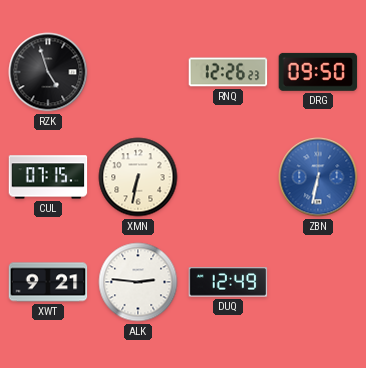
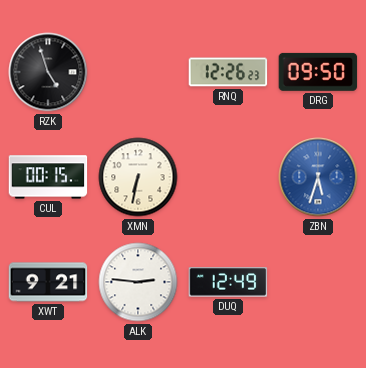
CUL: 07:15 -> 00:15
ZBN: 6:32 -> 5:33
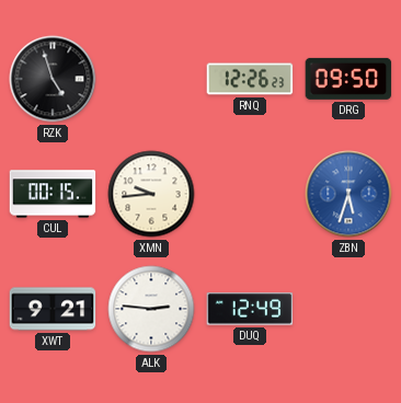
XMN: 6:32 -> 9:44
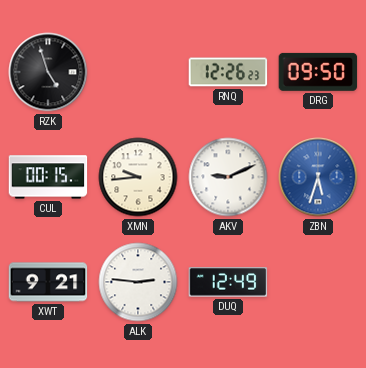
AKV: none -> 9:11
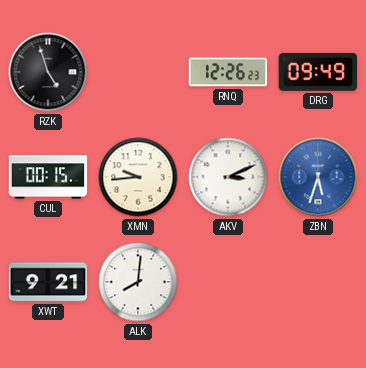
DRG: 09:50 -> 09:49
AKV: 9:11 -> 3:11
ALK: 2:46 -> 8:01
DUQ: 12:49 -> none
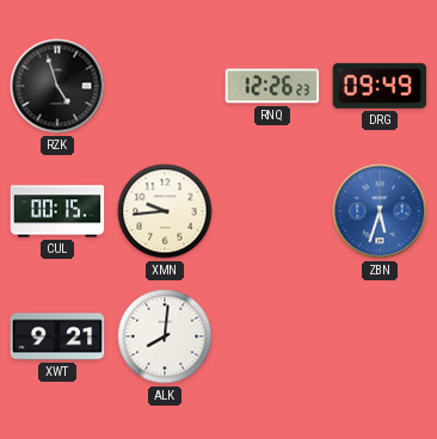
AKV: 3:11 -> none
